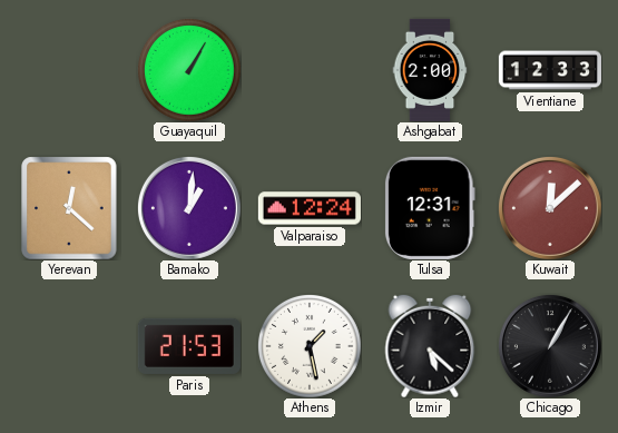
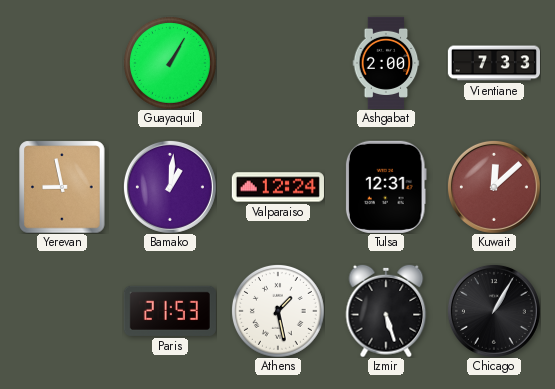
Vientiane: 12:33 -> 7:33
Yerevan: 12:22 -> 8:58
Izmir: 5:22 -> 5:27
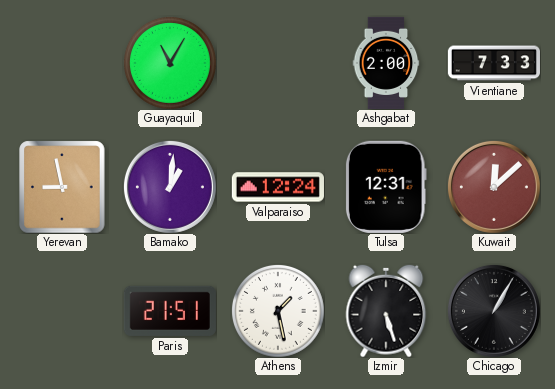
Guayaquil: 1:05 -> 11:05
Paris: 21:53 -> 21:51
